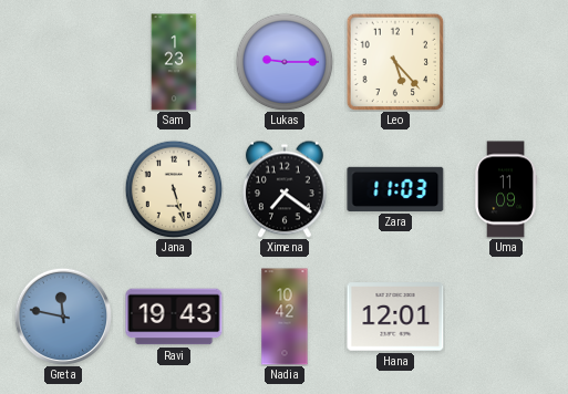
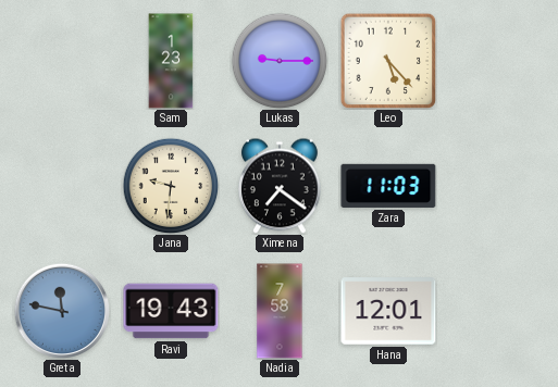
Jana: 5:27 -> 9:31
Uma: 11:09 -> none
Nadia: 10:42 -> 7:58
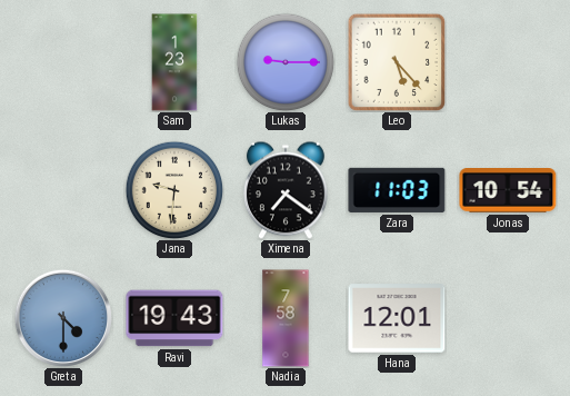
Jonas: none -> 10:54
Greta: 11:47 -> 4:30
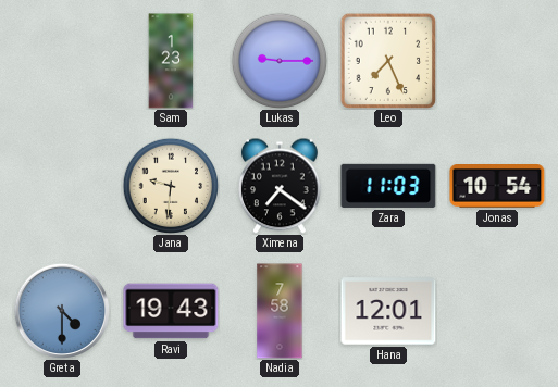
Leo: 5:23 -> 7:26
